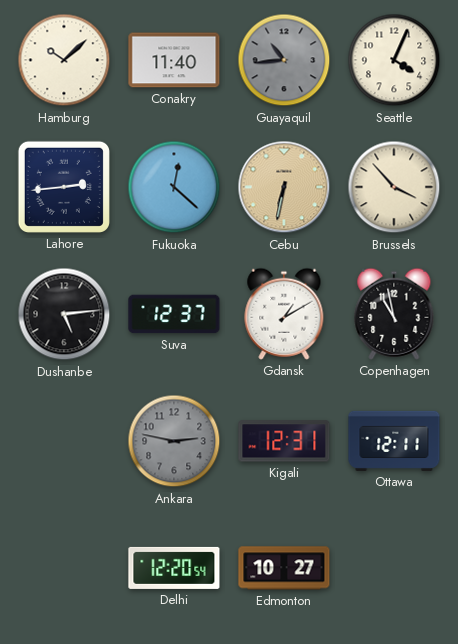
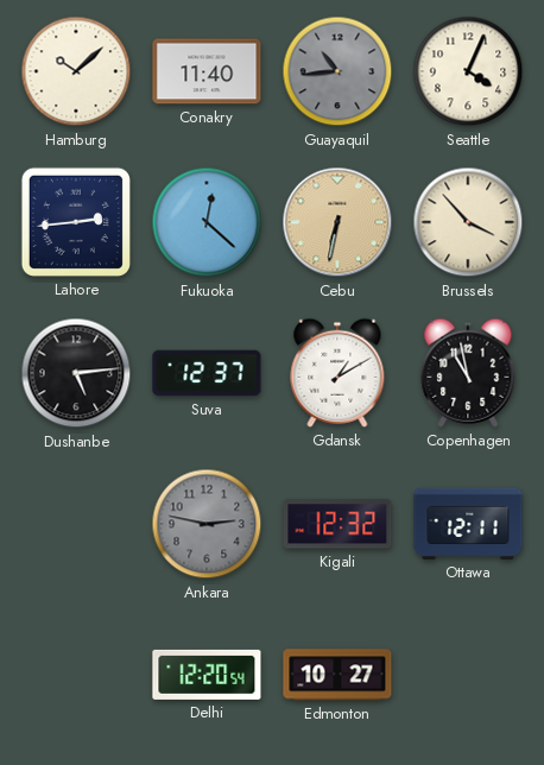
Kigali: 12:31 -> 12:32
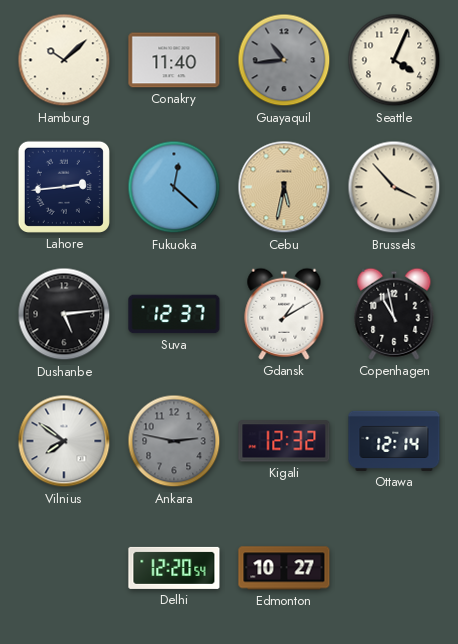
Cebu: 6:32 -> 5:32
Vilnius: none -> 7:51
Ottawa: 12:11 -> 12:14
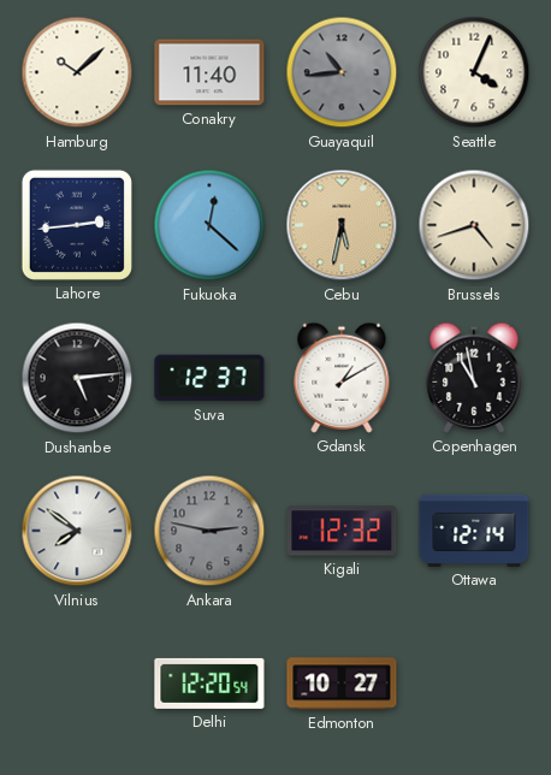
Brussels: 3:53 -> 4:42
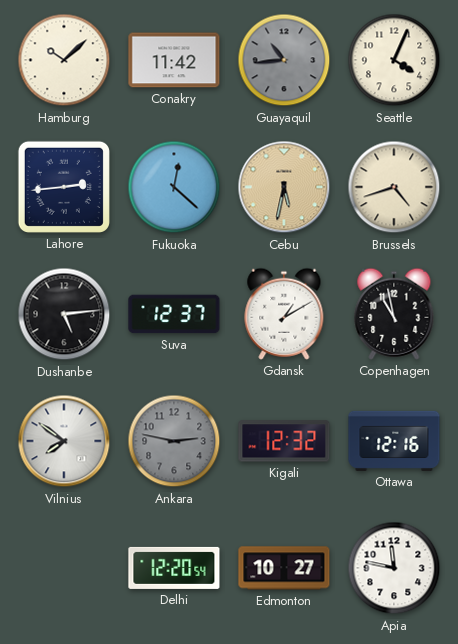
Conakry: 11:40 -> 11:42
Ottawa: 12:14 -> 12:16
Apia: none -> 11:47
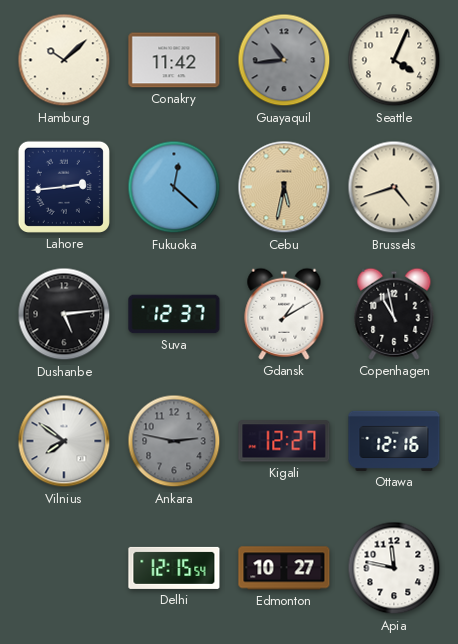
Kigali: 12:32 -> 12:27
Delhi: 12:20 -> 12:15
